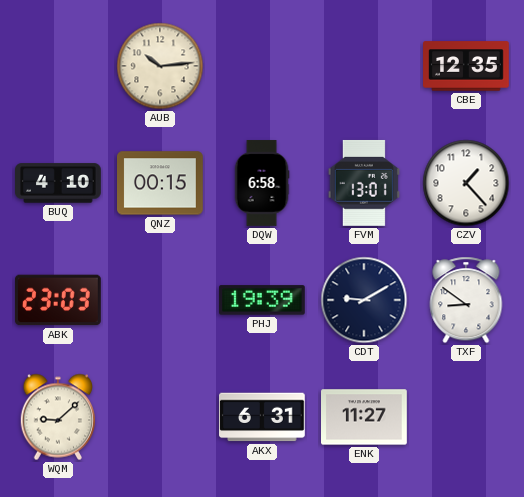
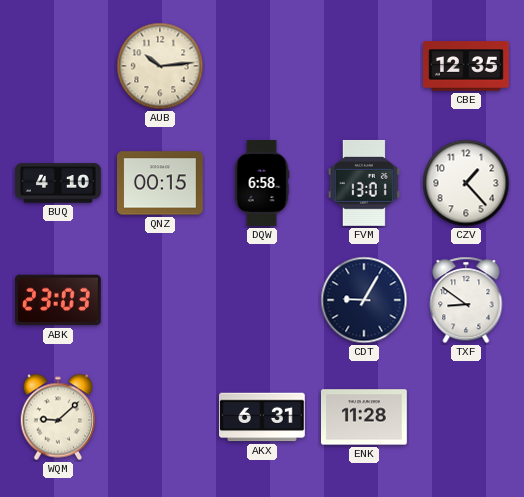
PHJ: 19:39 -> none
CDT: 9:10 -> 9:05
ENK: 11:27 -> 11:28
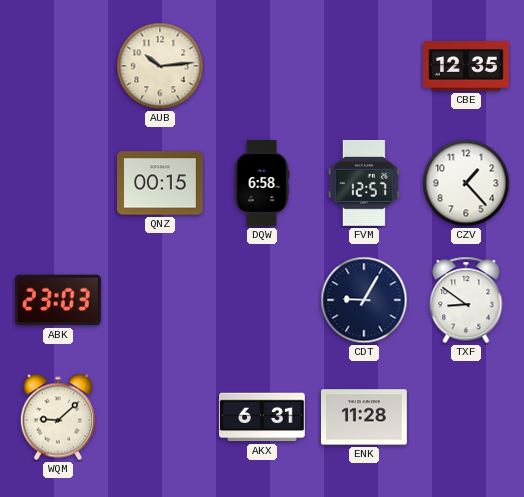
BUQ: 4:10 -> none
FVM: 13:01 -> 12:57
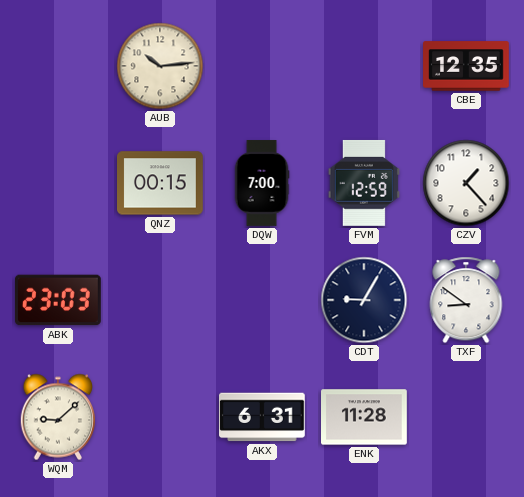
DQW: 6:58 -> 7:00
FVM: 12:57 -> 12:59
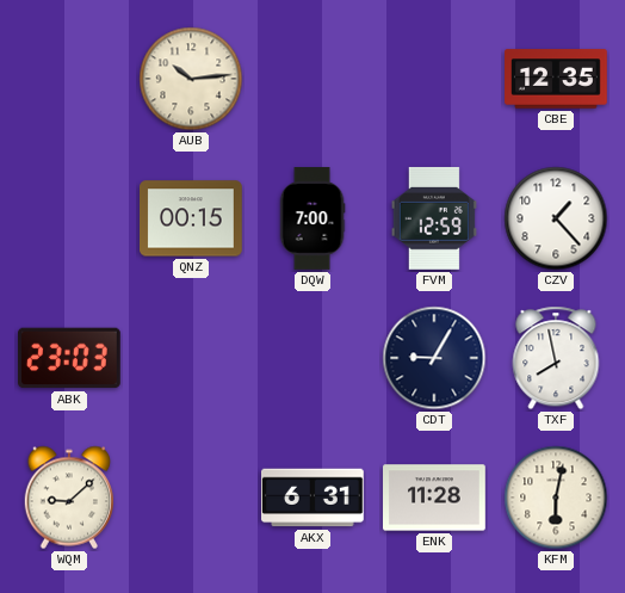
TXF: 8:51 -> 7:58
KFM: none -> 6:02
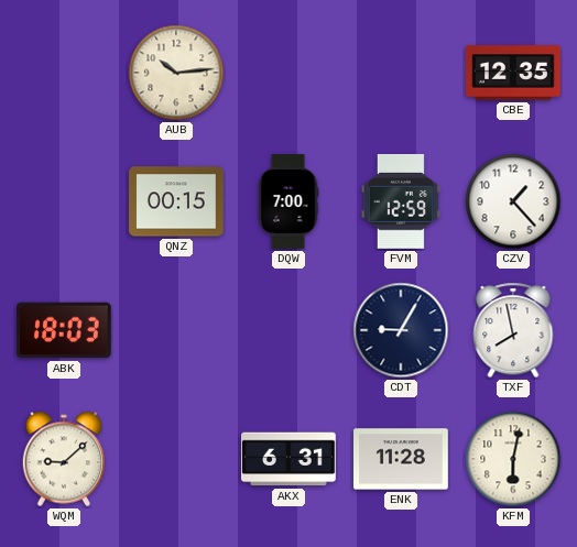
ABK: 23:03 -> 18:03
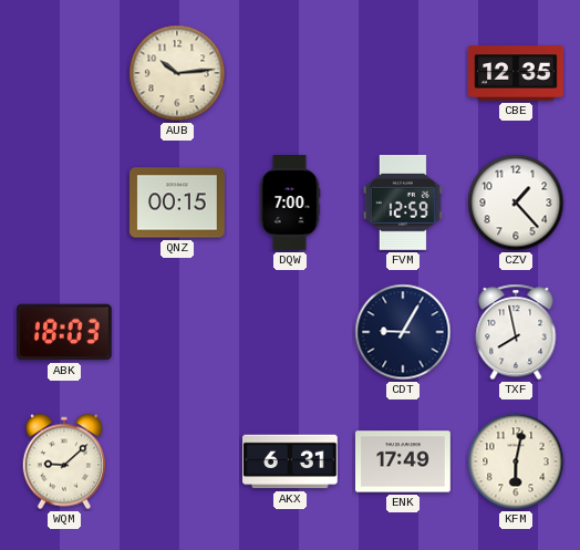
ENK: 11:28 -> 17:49
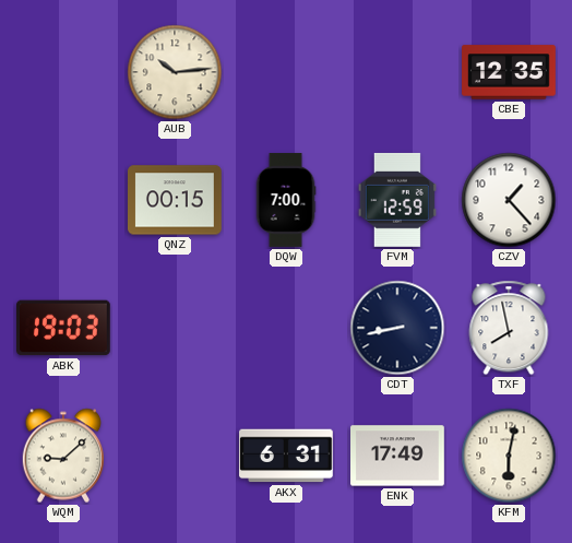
ABK: 18:03 -> 19:03
CDT: 9:05 -> 8:43
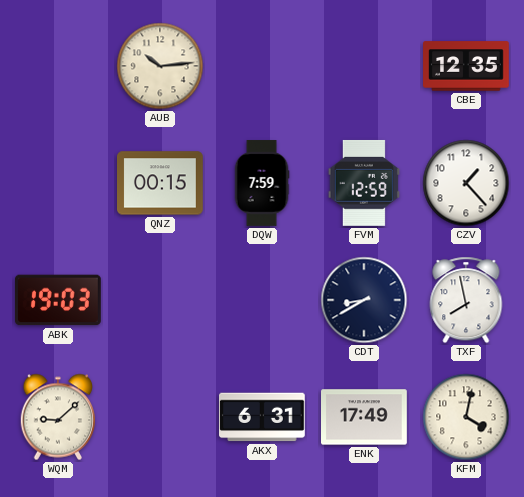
DQW: 7:00 -> 7:59
CDT: 8:43 -> 8:40
KFM: 6:02 -> 4:02
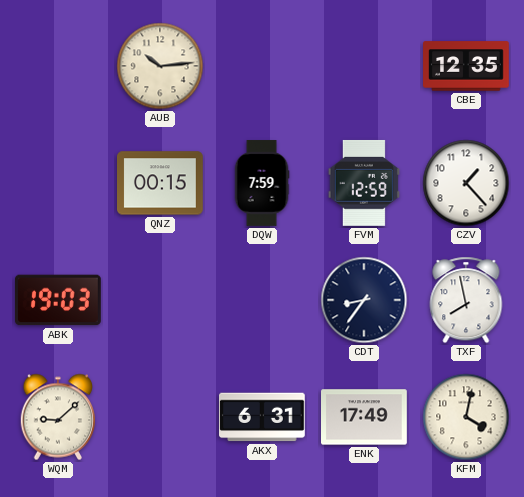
CDT: 8:40 -> 8:36
